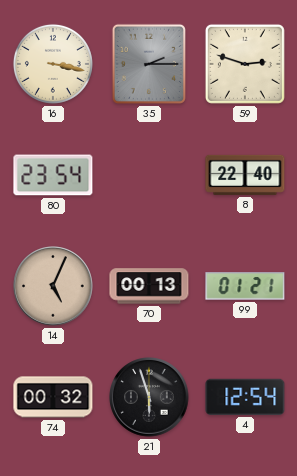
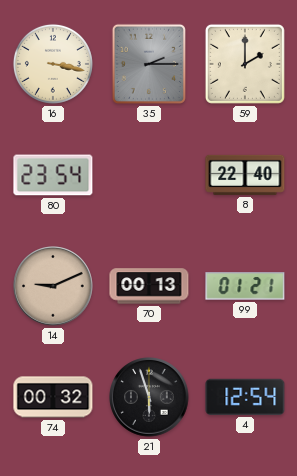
59: 2:48 -> 2:00
14: 5:04 -> 9:11
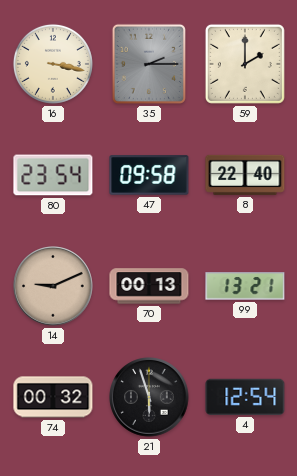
47: none -> 09:58
99: 01:21 -> 13:21
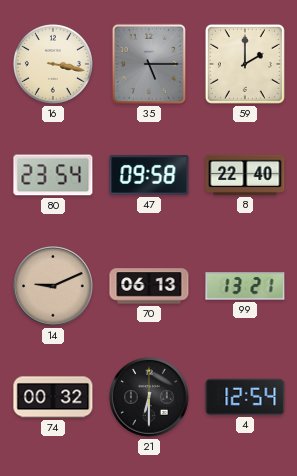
35: 2:15 -> 5:15
70: 00:13 -> 06:13
21: 5:57 -> 6:30
